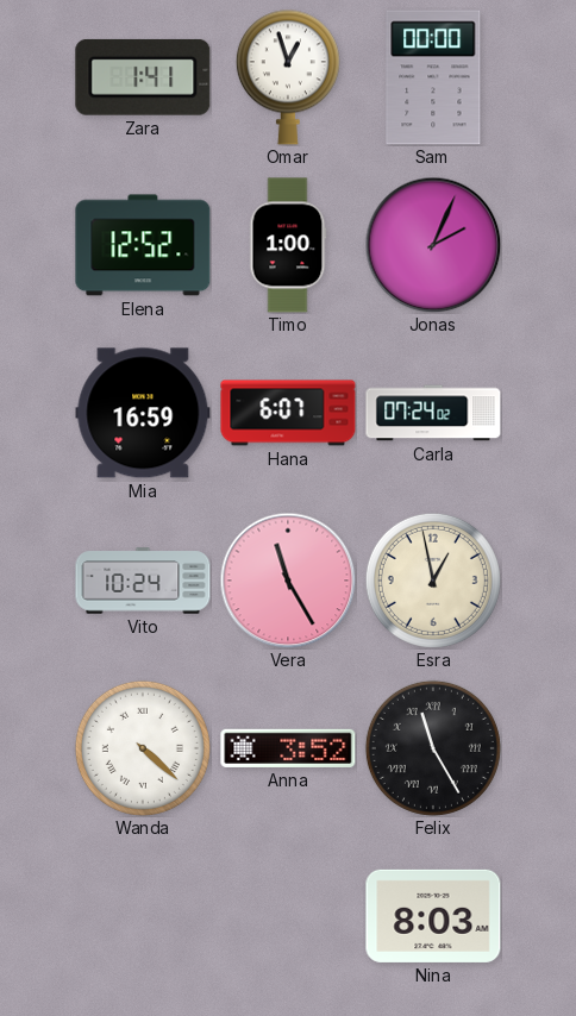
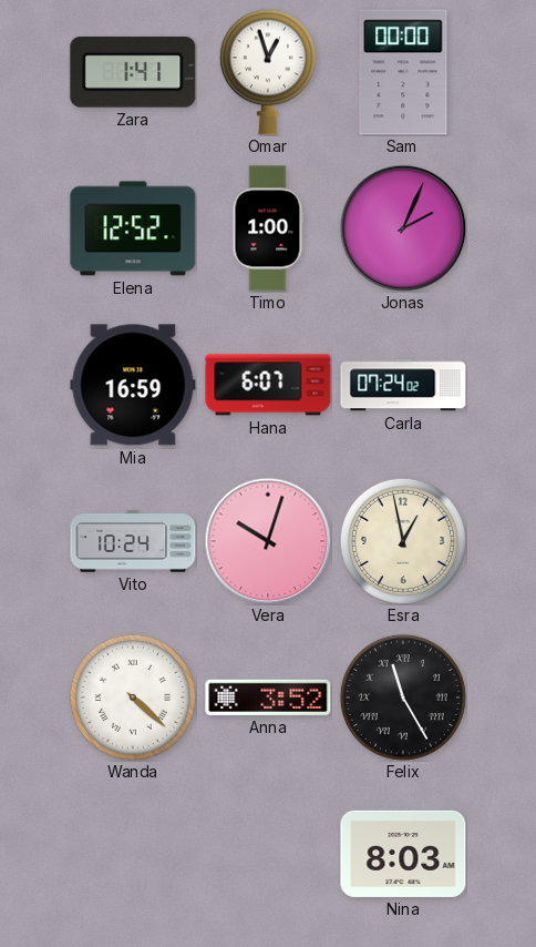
Vera: 11:25 -> 10:03
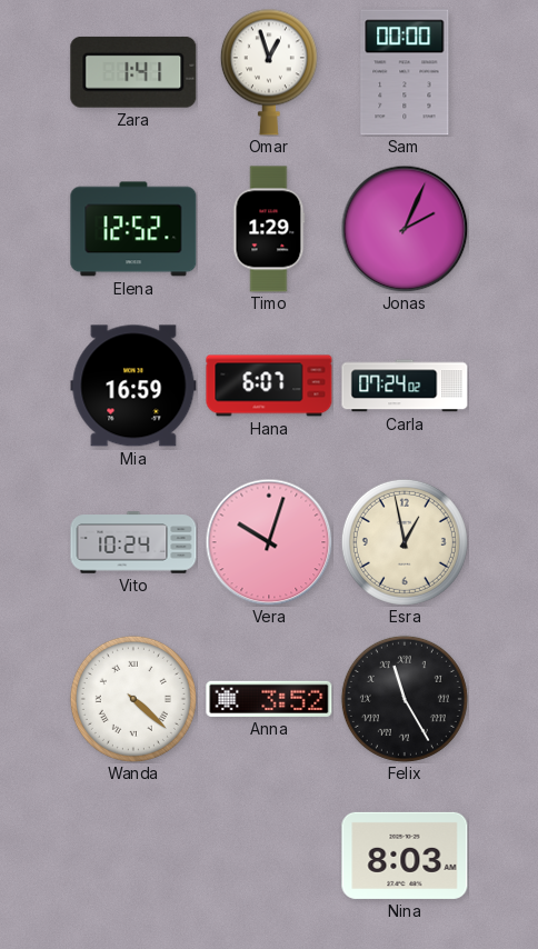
Timo: 1:00 -> 1:29
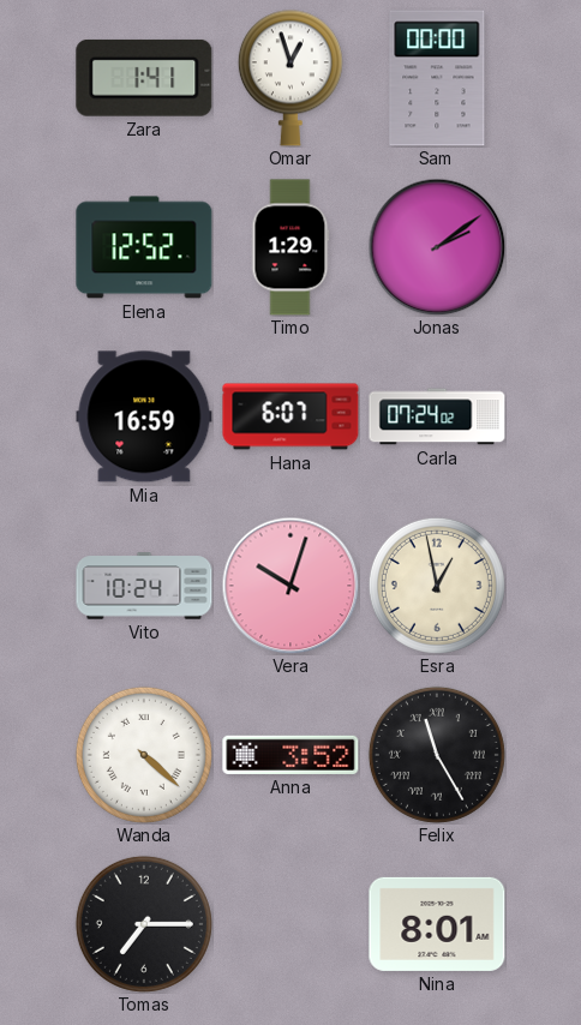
Jonas: 2:04 -> 2:09
Tomas: none -> 7:15
Nina: 8:03 -> 8:01
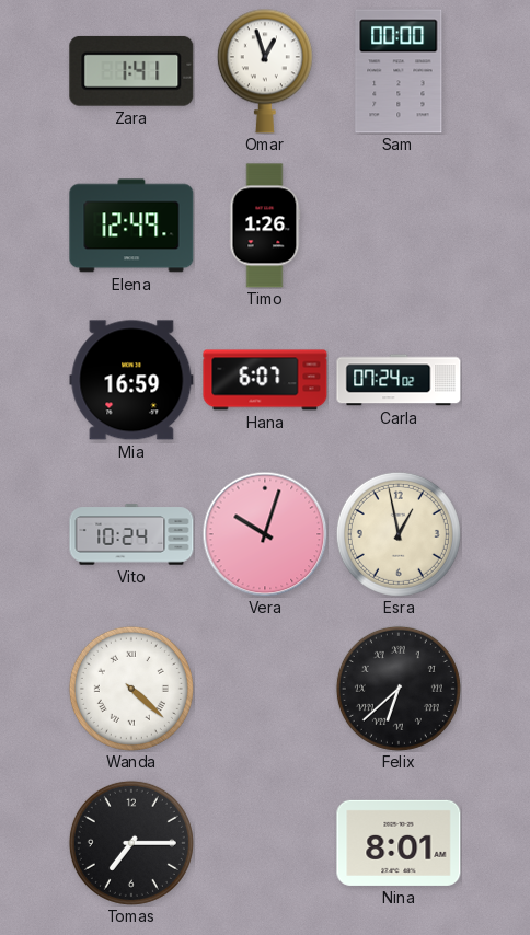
Elena: 12:52 -> 12:49
Timo: 1:29 -> 1:26
Jonas: 2:09 -> none
Anna: 3:52 -> none
Felix: 11:25 -> 6:38
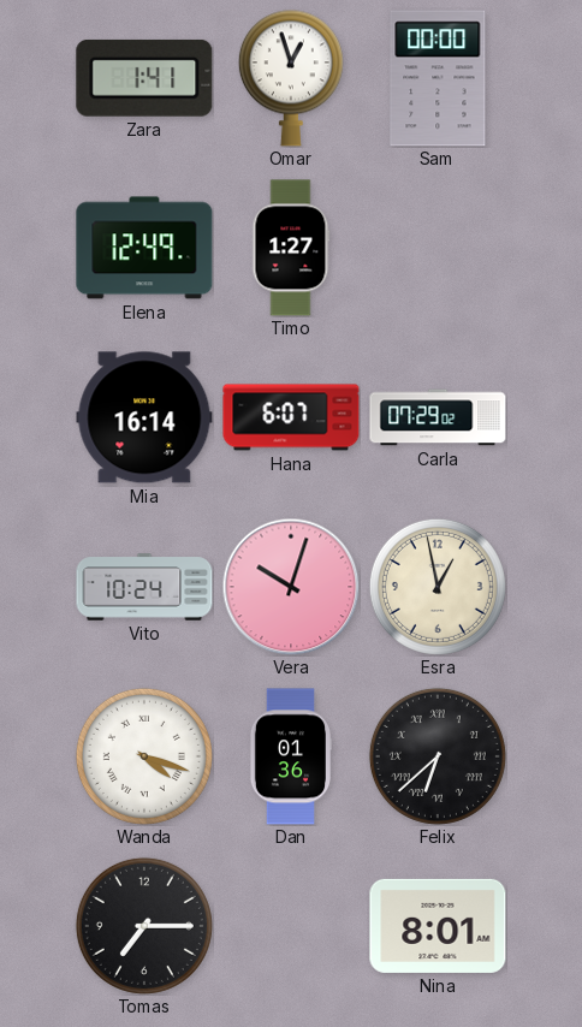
Timo: 1:26 -> 1:27
Mia: 16:59 -> 16:14
Carla: 07:24 -> 07:29
Wanda: 4:22 -> 4:18
Dan: none -> 01:36
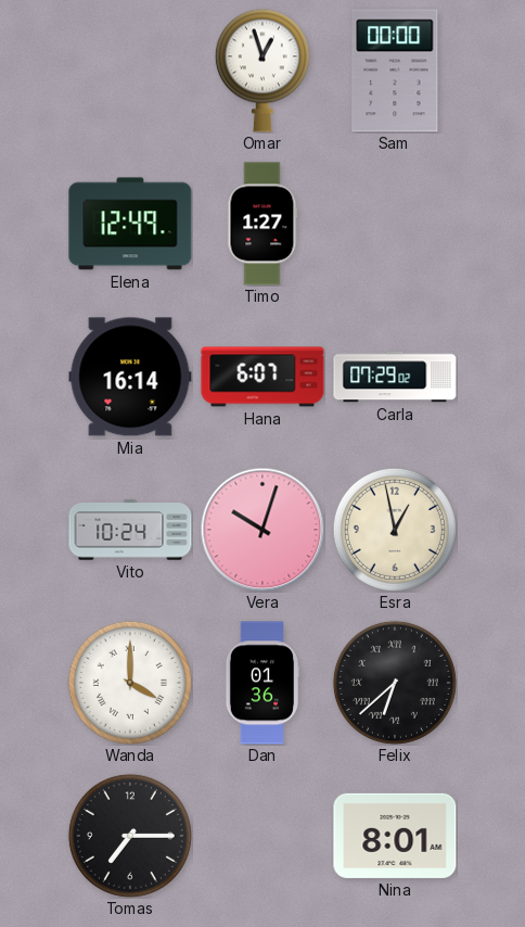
Zara: 1:41 -> none
Wanda: 4:18 -> 4:00
